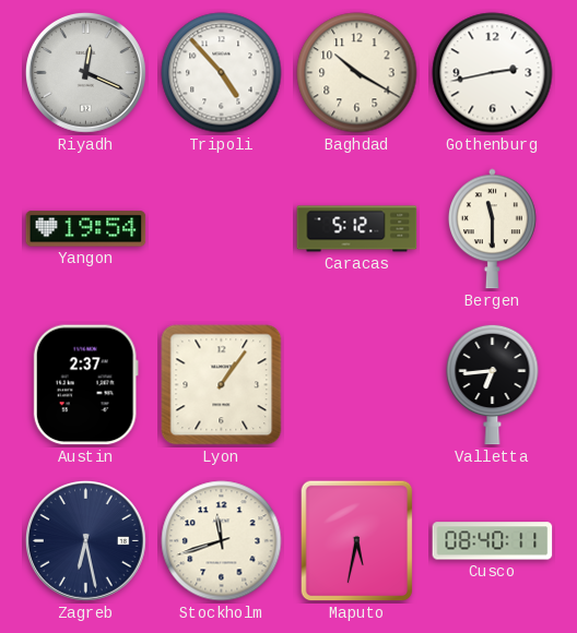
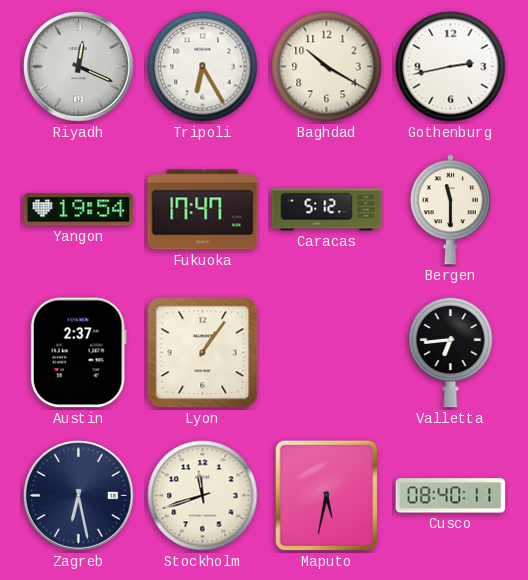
Tripoli: 4:53 -> 6:25
Fukuoka: none -> 17:47
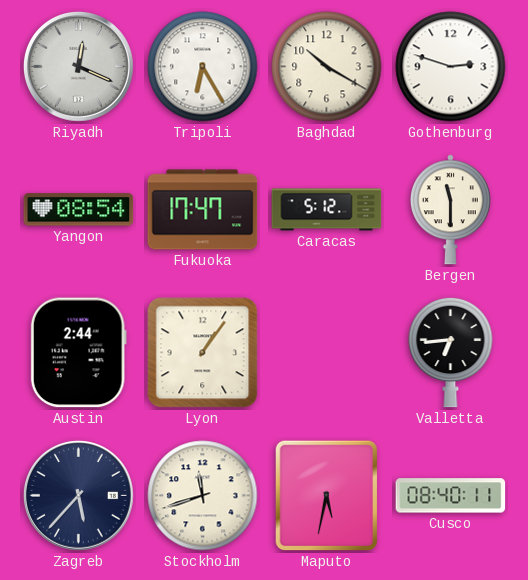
Gothenburg: 2:43 -> 2:48
Yangon: 19:54 -> 08:54
Austin: 2:37 -> 2:44
Zagreb: 6:28 -> 5:37
